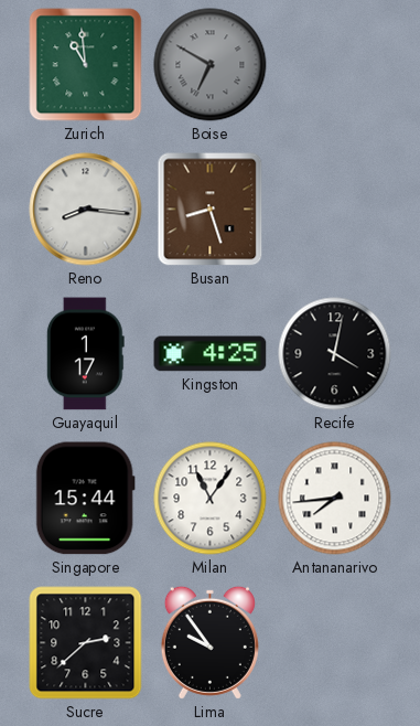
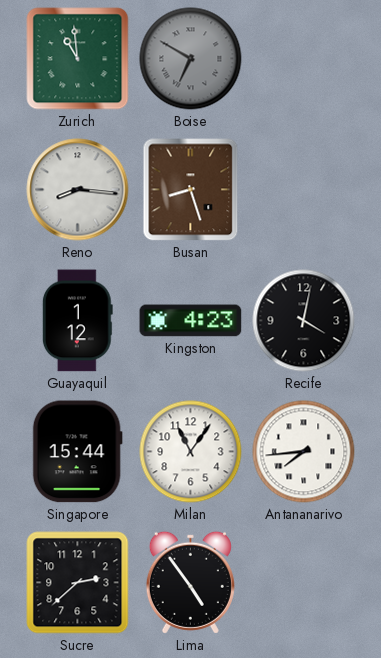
Guayaquil: 1:17 -> 1:12
Kingston: 4:25 -> 4:23
Lima: 9:54 -> 4:54
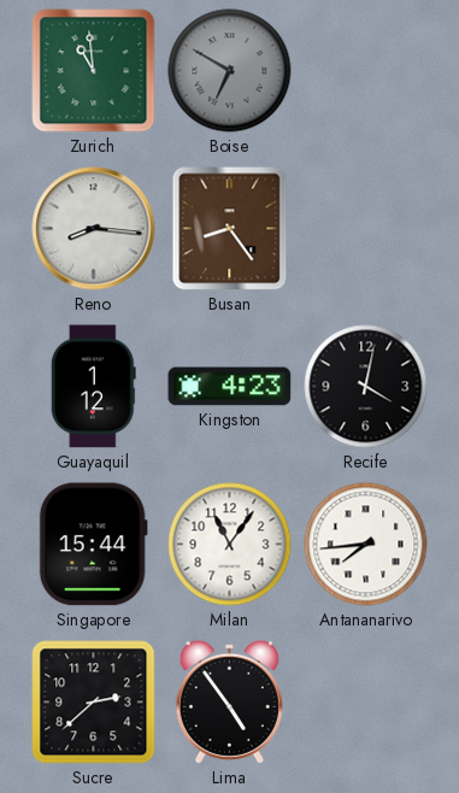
Busan: 8:27 -> 8:24
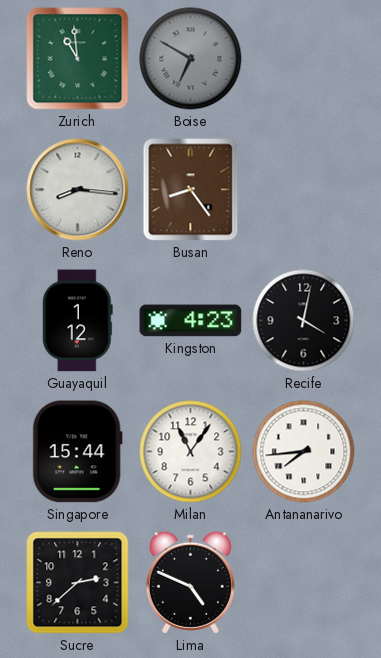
Lima: 4:54 -> 4:49
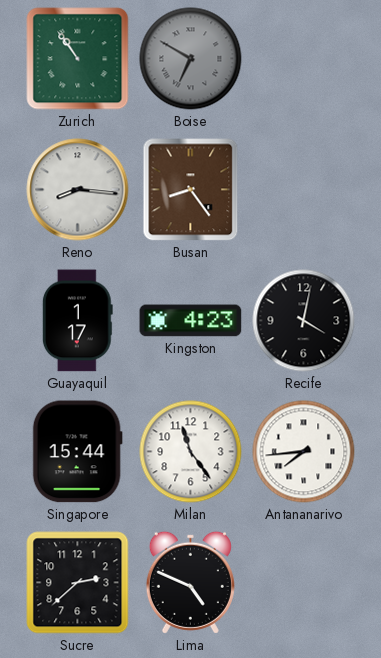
Zurich: 10:59 -> 10:54
Guayaquil: 1:12 -> 1:17
Milan: 11:06 -> 11:24
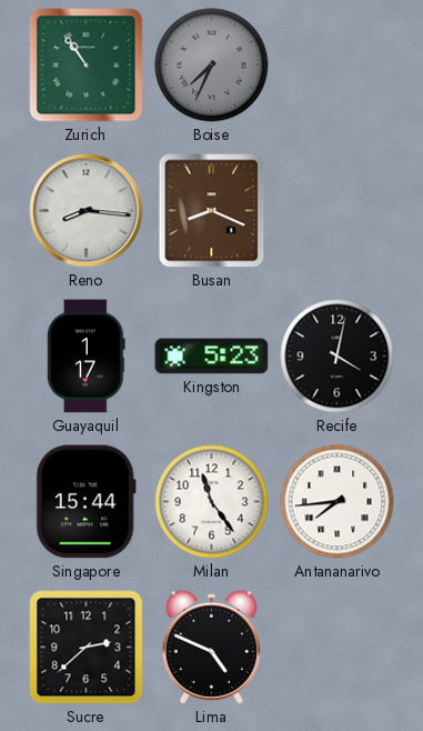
Boise: 6:50 -> 7:34
Busan: 8:24 -> 8:19
Kingston: 4:23 -> 5:23
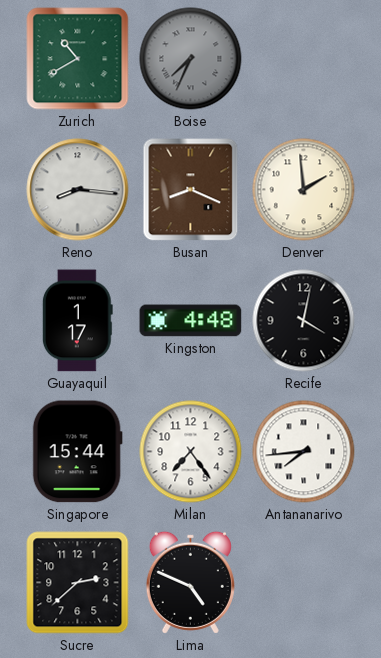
Zurich: 10:54 -> 10:40
Denver: none -> 1:59
Kingston: 5:23 -> 4:48
Milan: 11:24 -> 7:24
